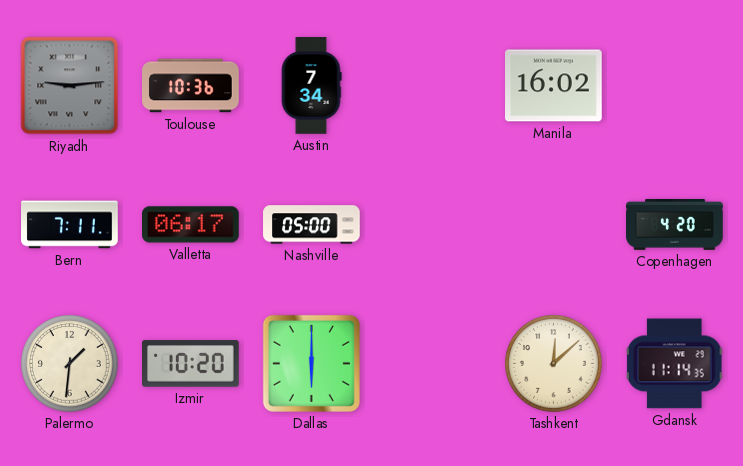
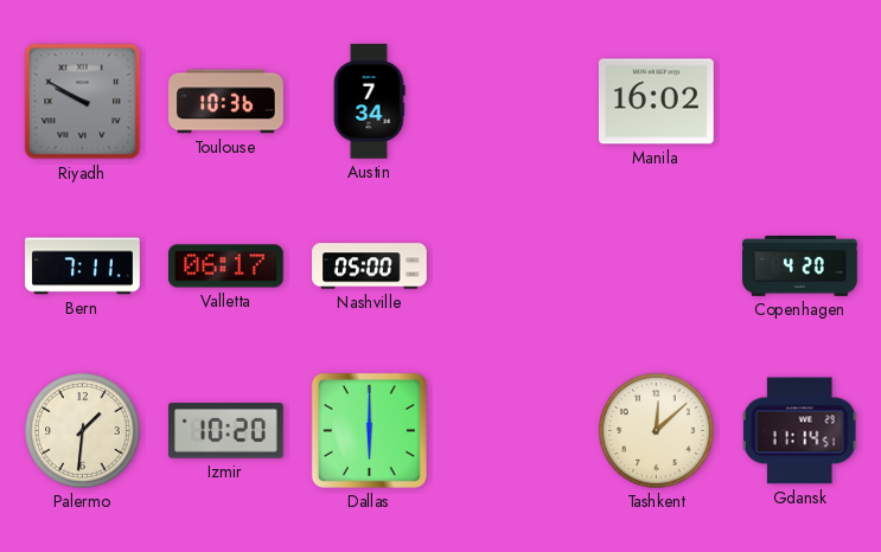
Riyadh: 9:14 -> 9:50
Gdansk: 11:14:35 -> 11:14:51
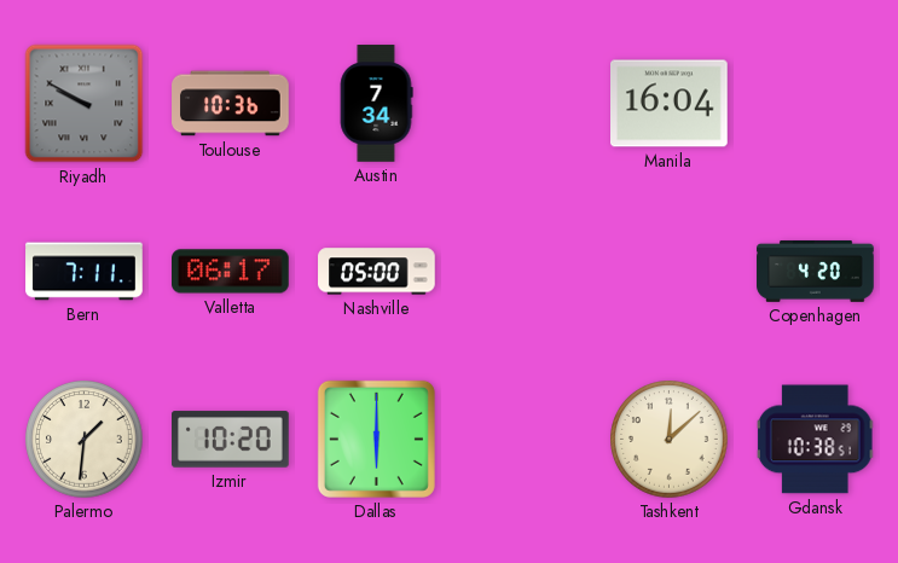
Manila: 16:02 -> 16:04
Gdansk: 11:14 -> 10:38
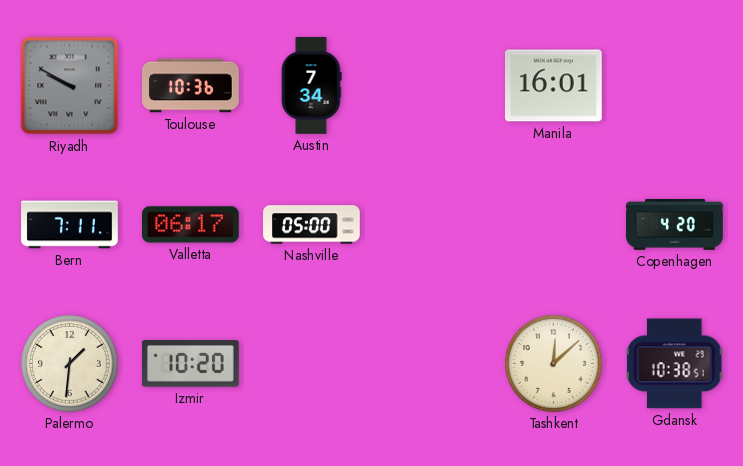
Manila: 16:04 -> 16:01
Dallas: 6:00 -> none
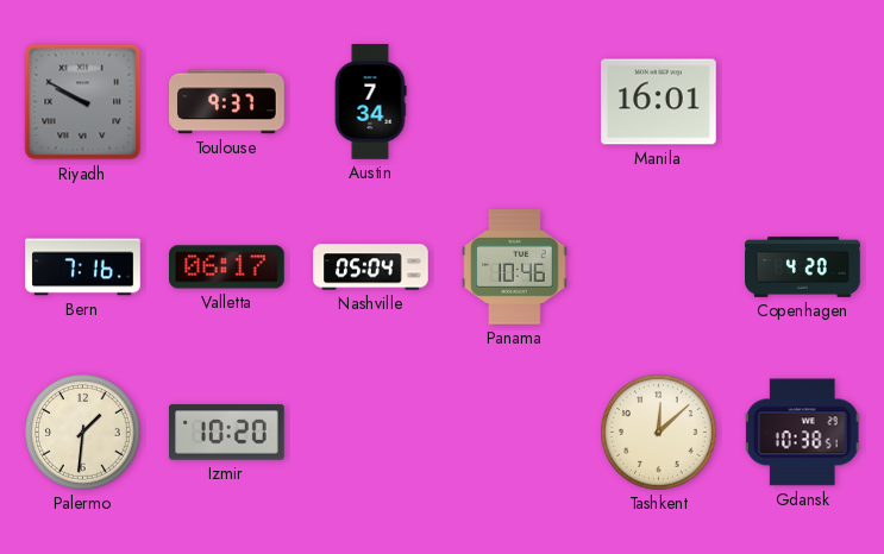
Toulouse: 10:36 -> 9:37
Bern: 7:11 -> 7:16
Nashville: 05:00 -> 05:04
Panama: none -> 10:46
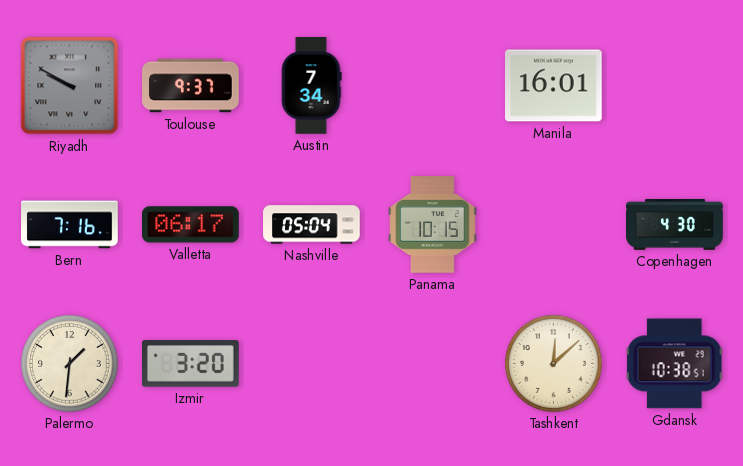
Panama: 10:46 -> 10:15
Copenhagen: 4:20 -> 4:30
Izmir: 10:20 -> 3:20
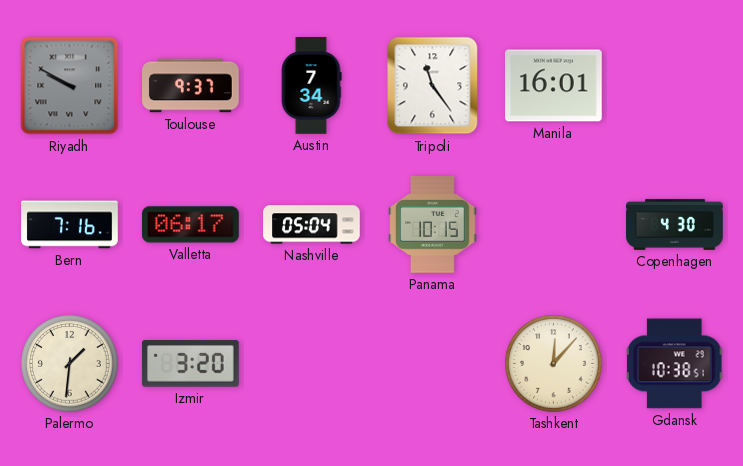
Tripoli: none -> 11:24
Tashkent: 12:08 -> 12:07
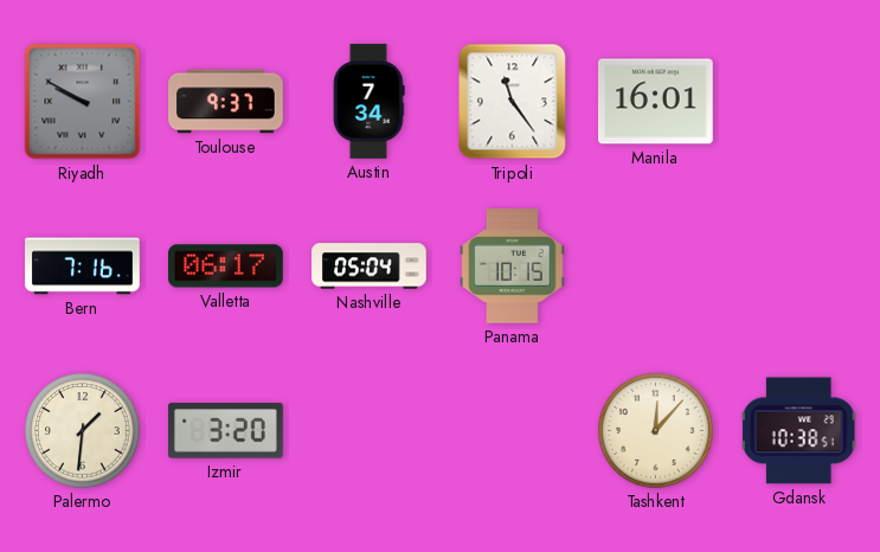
Copenhagen: 4:30 -> none
